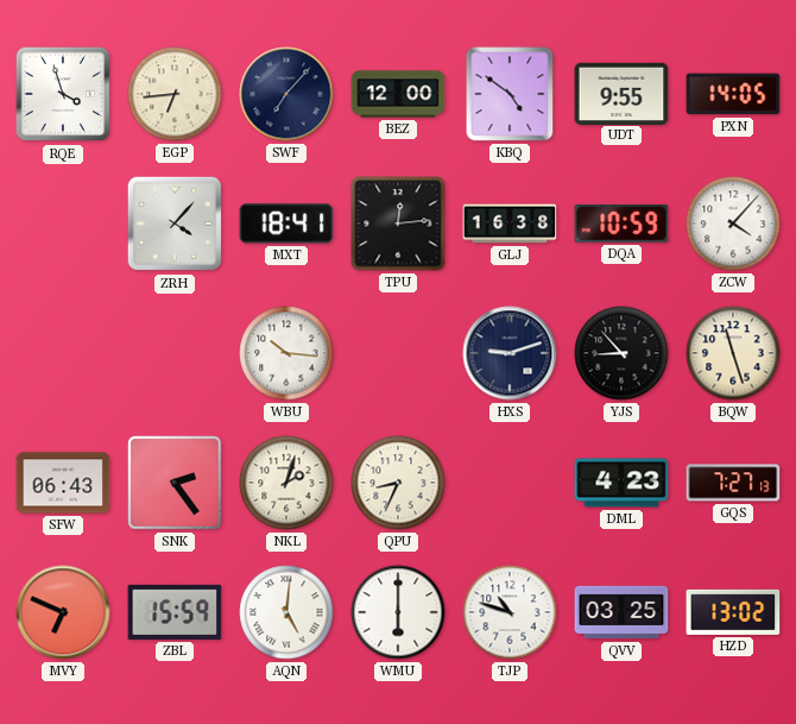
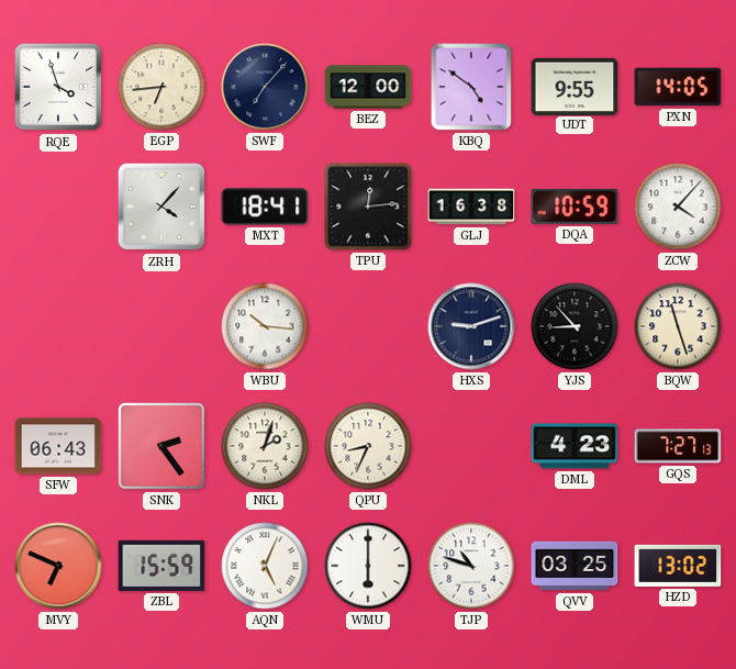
AQN: 5:01 -> 5:04
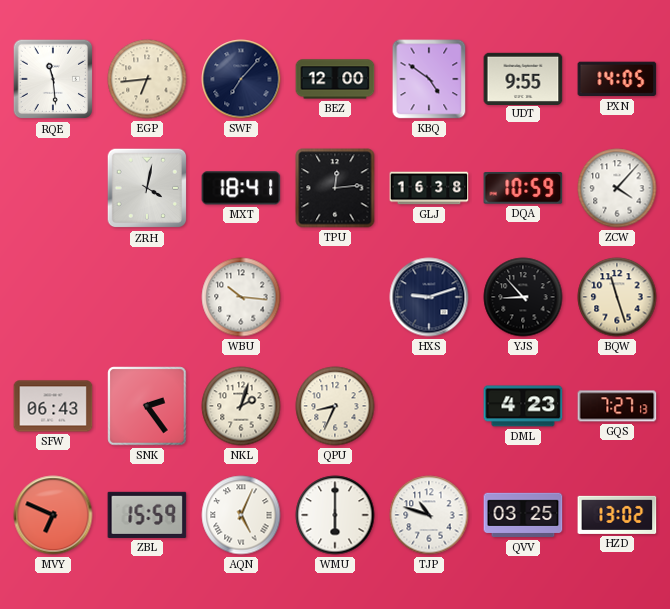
RQE: 3:57 -> 11:29
ZRH: 4:07 -> 4:02
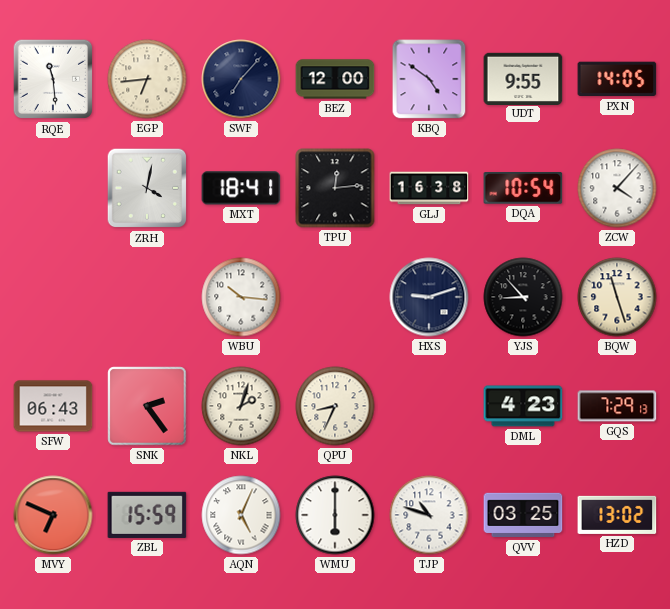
DQA: 10:59 -> 10:54
GQS: 7:27 -> 7:29
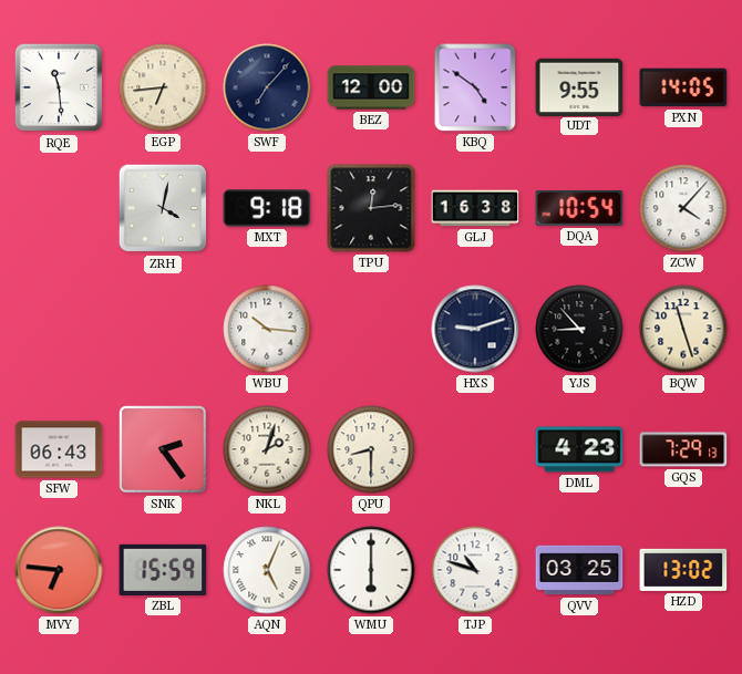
MXT: 18:41 -> 9:18
QPU: 8:34 -> 8:30
MVY: 6:49 -> 6:46
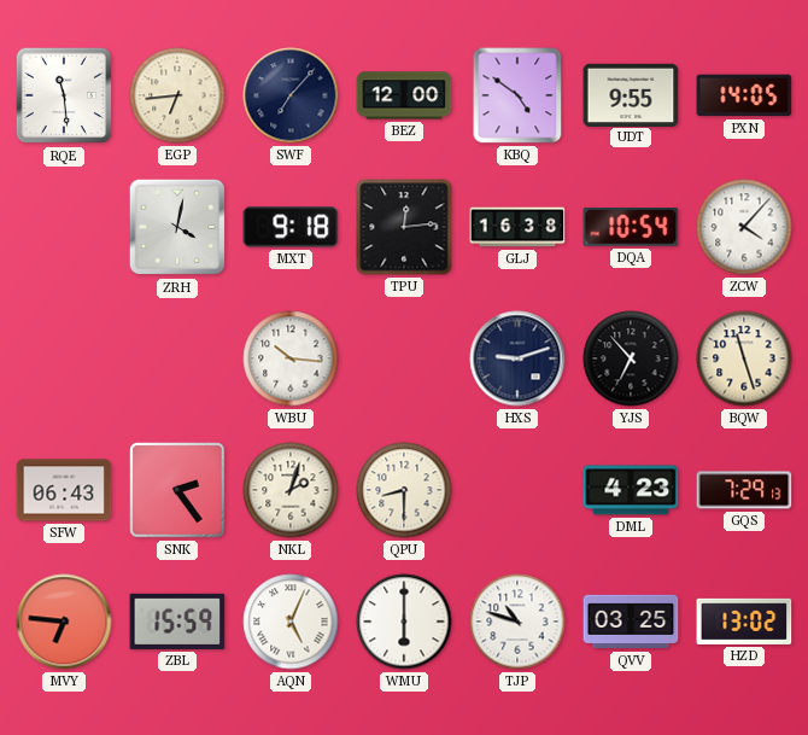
YJS: 8:53 -> 6:53
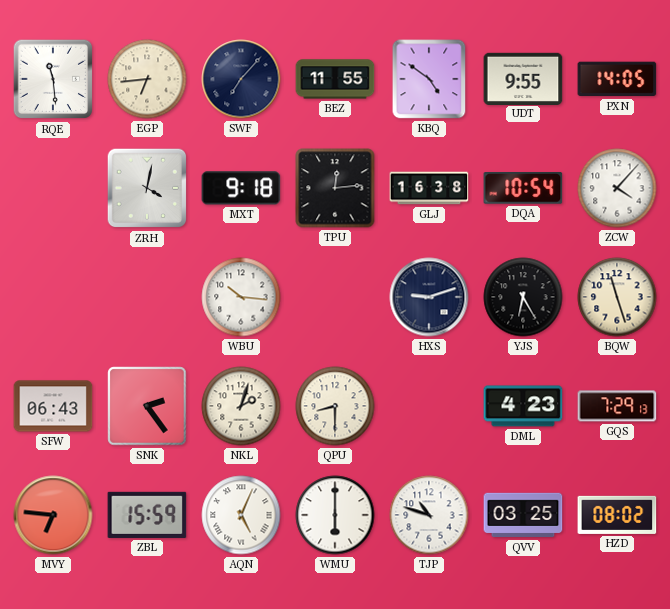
BEZ: 12:00 -> 11:55
YJS: 6:53 -> 6:25
HZD: 13:02 -> 08:02
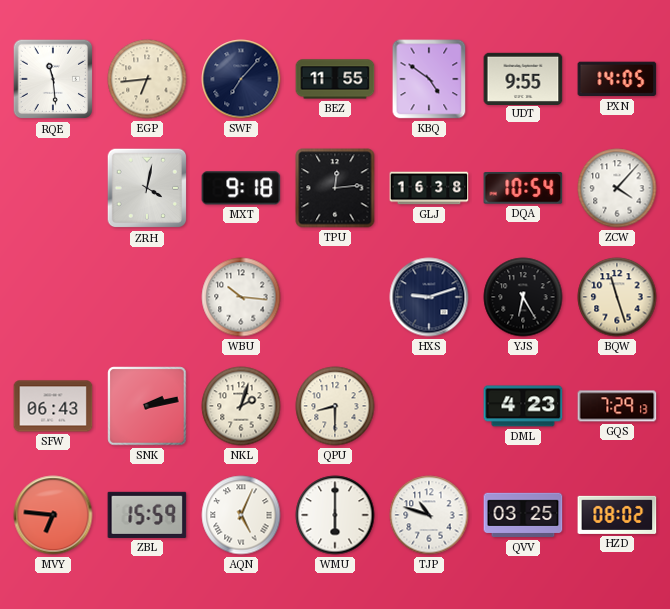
SNK: 2:24 -> 2:13
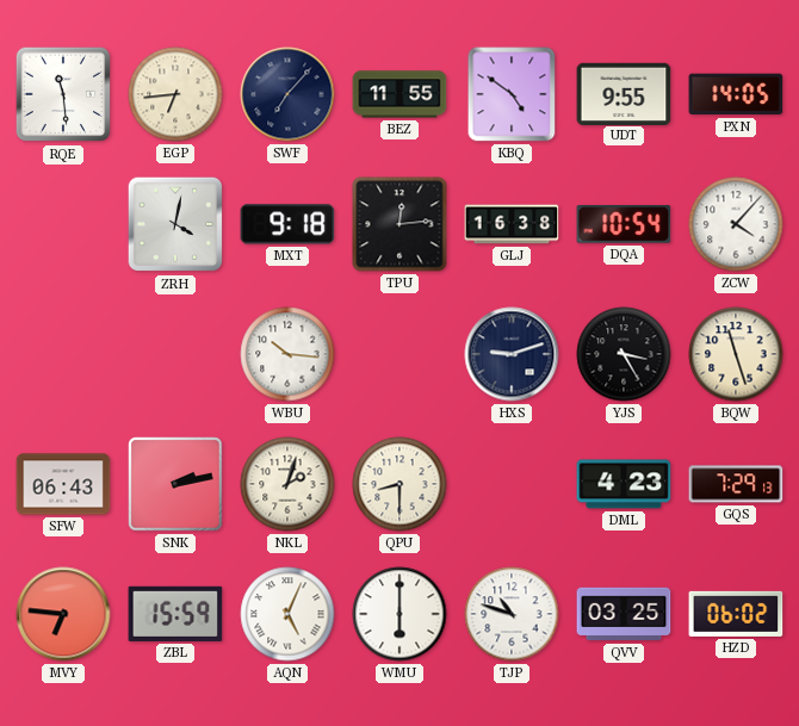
YJS: 6:25 -> 3:25
HZD: 08:02 -> 06:02
